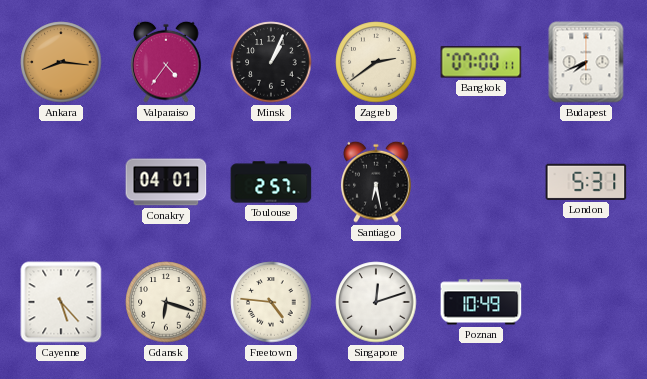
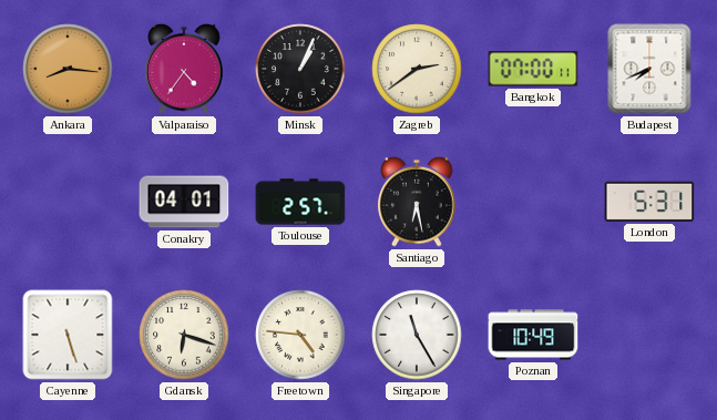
Cayenne: 5:23 -> 5:27
Singapore: 12:12 -> 11:25
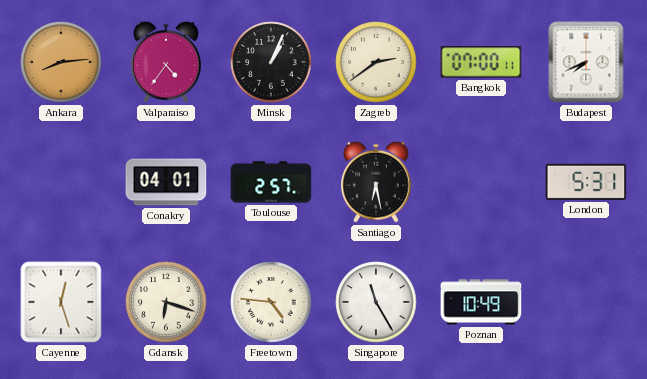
Ankara: 8:16 -> 8:14
Cayenne: 5:27 -> 12:27
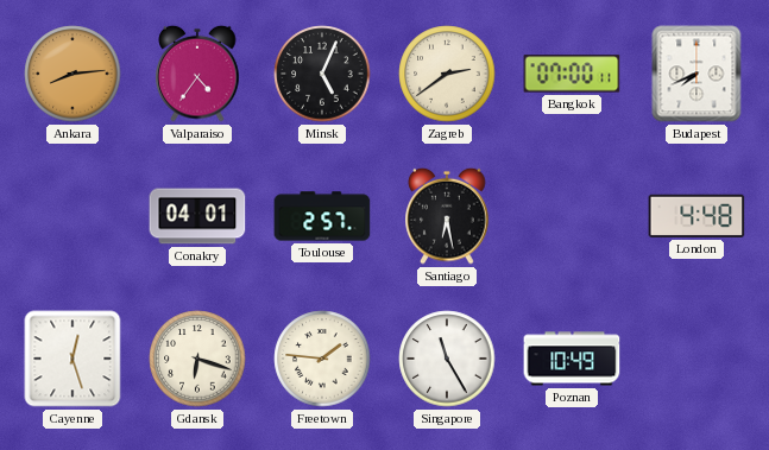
Minsk: 1:04 -> 5:04
London: 5:31 -> 4:48
Freetown: 4:46 -> 1:46
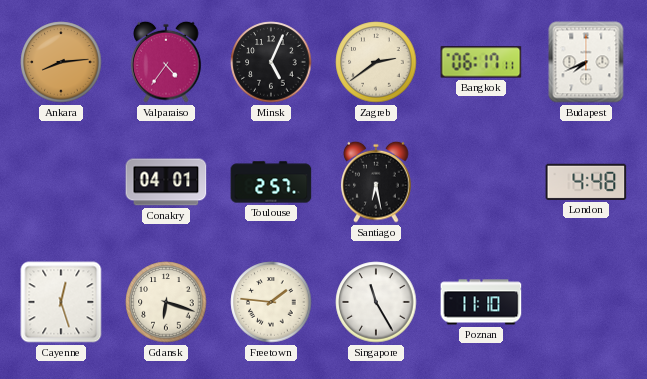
Bangkok: 07:00 -> 06:17
Poznan: 10:49 -> 11:10
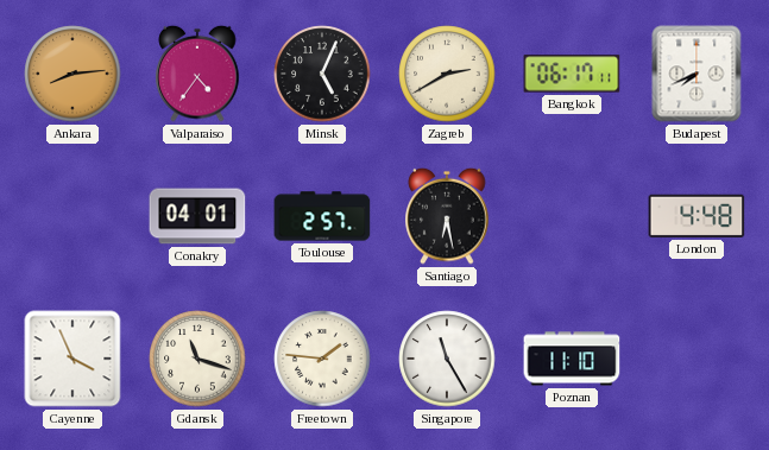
Zagreb: 2:39 -> 2:40
Cayenne: 12:27 -> 3:56
Gdansk: 6:18 -> 11:18
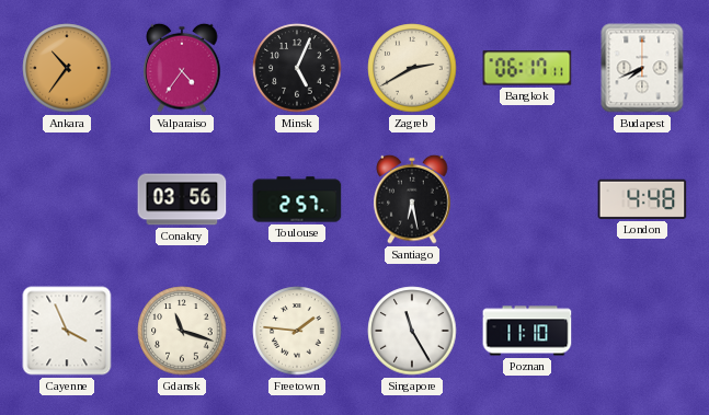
Ankara: 8:14 -> 10:36
Conakry: 04:01 -> 03:56
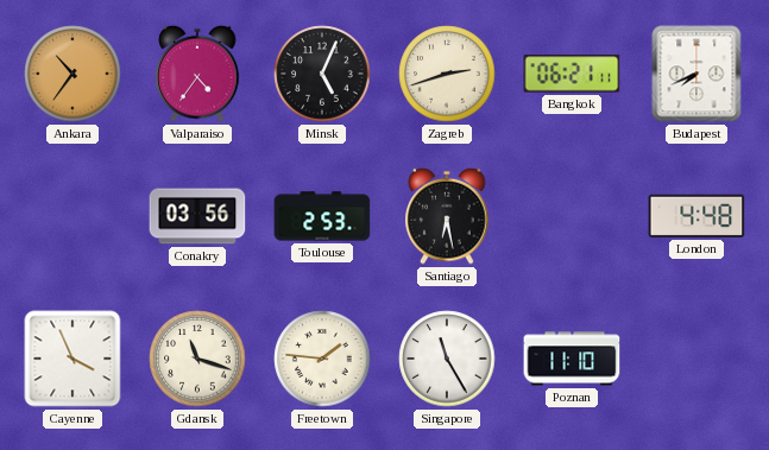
Zagreb: 2:40 -> 2:42
Bangkok: 06:17 -> 06:21
Toulouse: 2:57 -> 2:53
